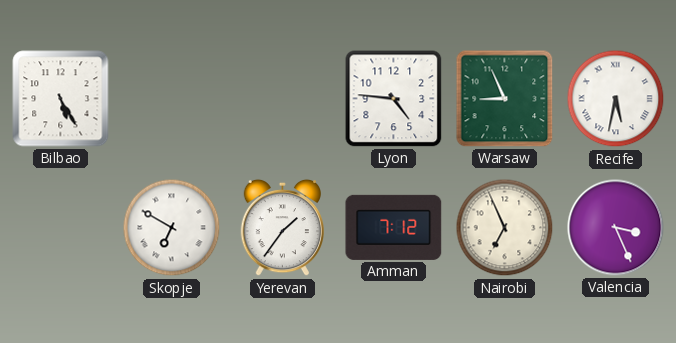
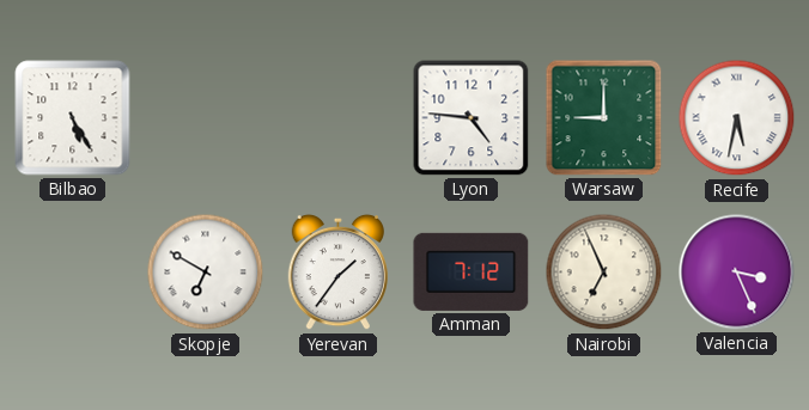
Warsaw: 8:56 -> 9:00
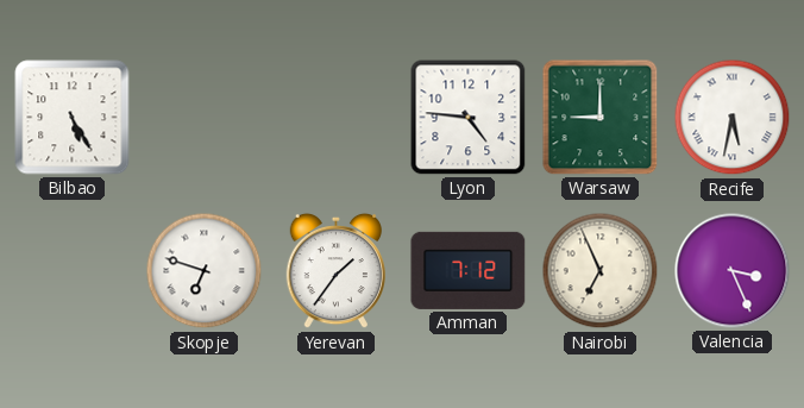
Skopje: 6:50 -> 6:48
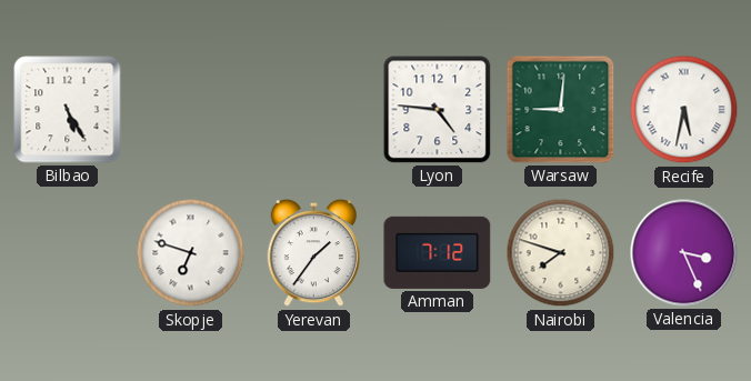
Warsaw: 9:00 -> 9:01
Nairobi: 6:56 -> 7:48
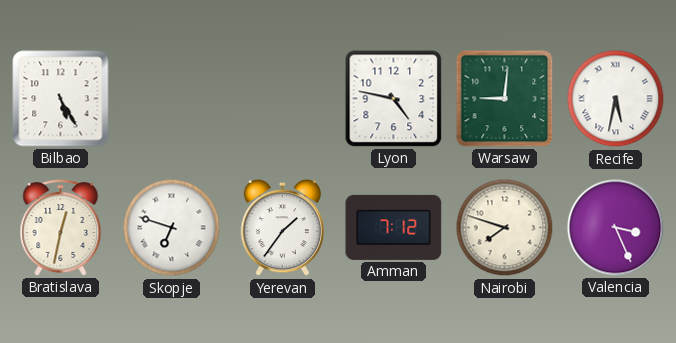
Lyon: 4:46 -> 4:47
Bratislava: none -> 12:32
